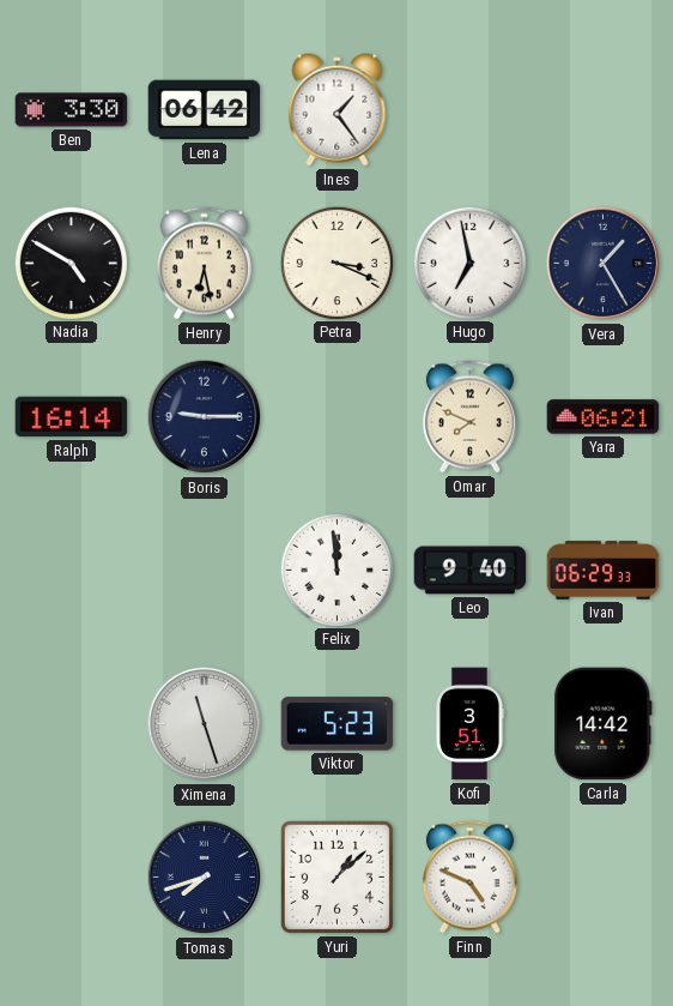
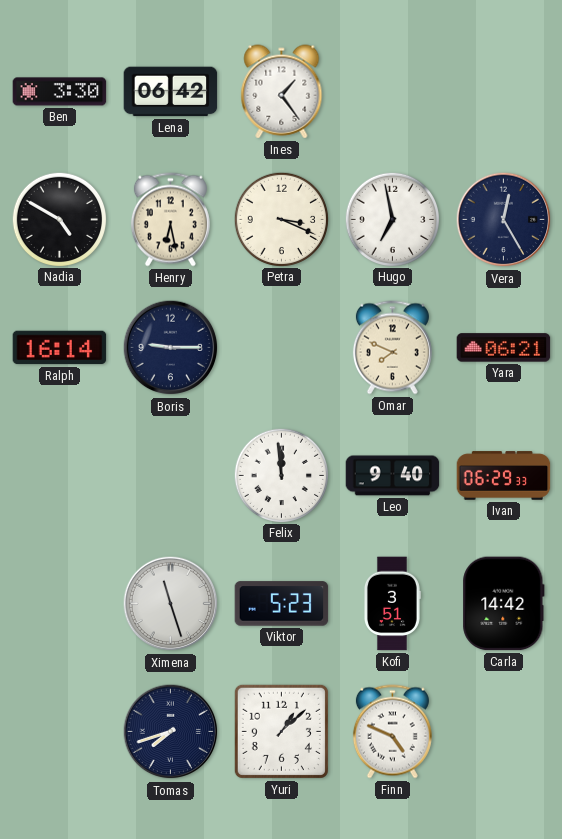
Vera: 1:25 -> 12:25
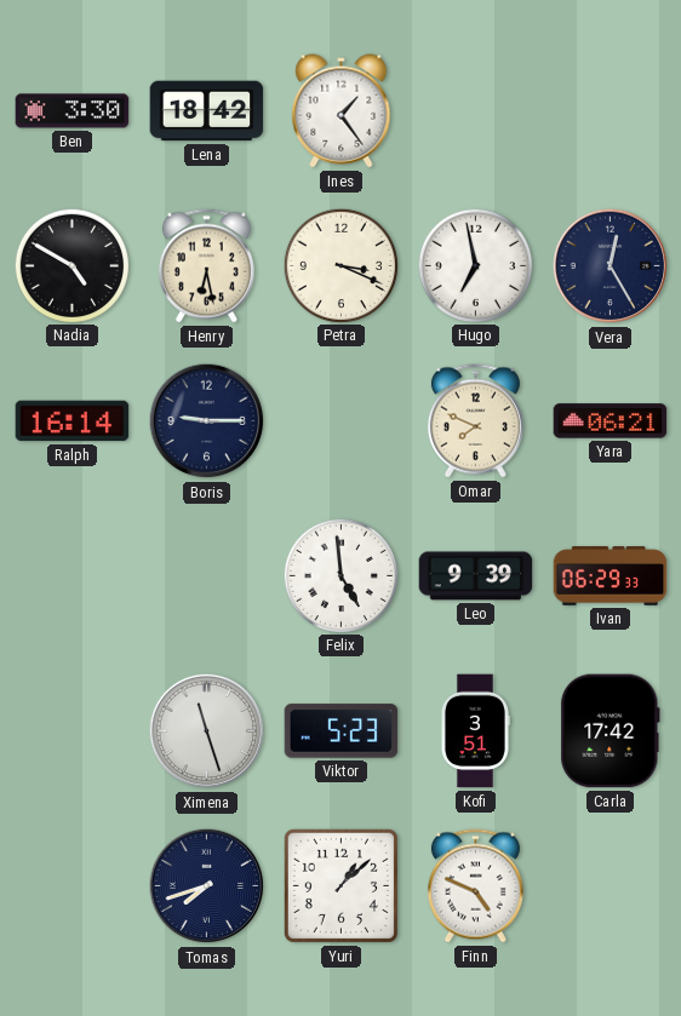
Lena: 06:42 -> 18:42
Felix: 11:59 -> 4:59
Leo: 9:40 -> 9:39
Carla: 14:42 -> 17:42
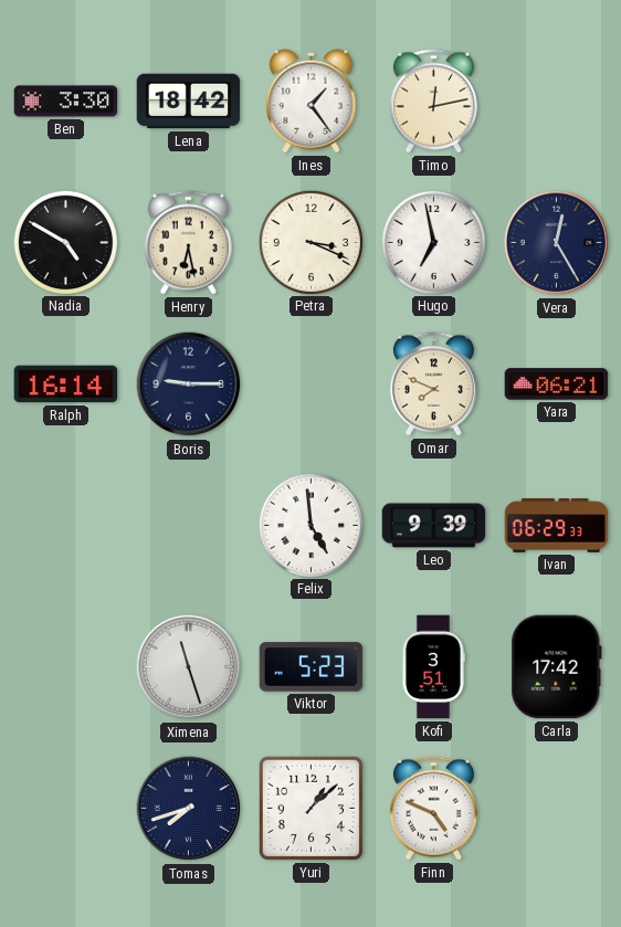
Timo: none -> 12:13
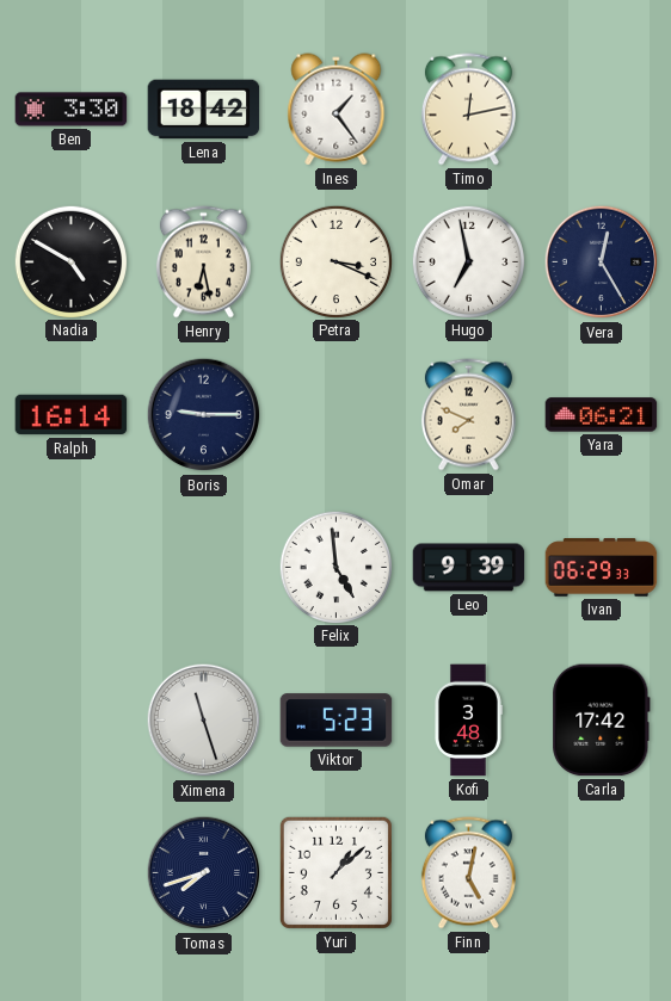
Kofi: 3:51 -> 3:48
Finn: 4:49 -> 5:02
